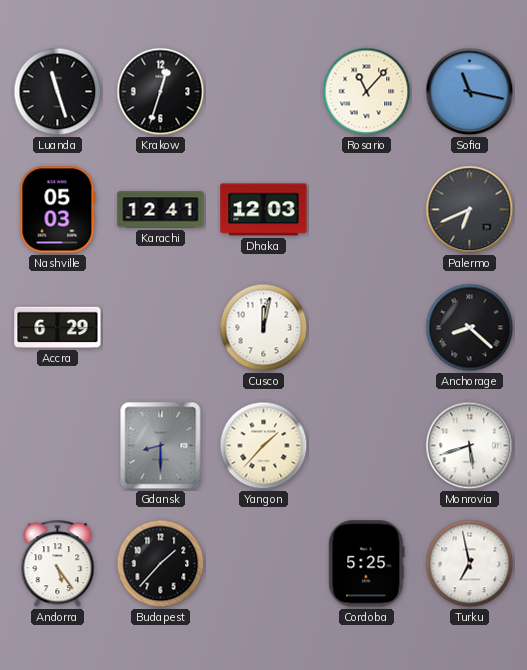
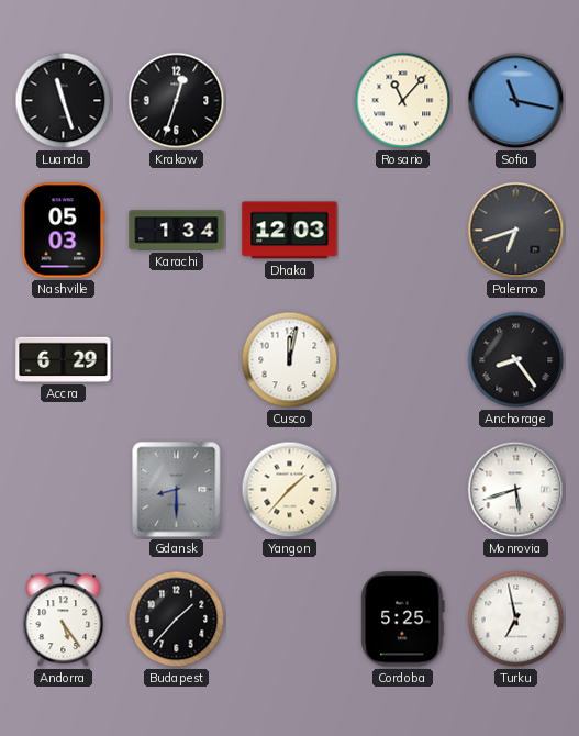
Karachi: 12:41 -> 1:34
Palermo: 6:41 -> 6:42
Anchorage: 8:22 -> 8:24
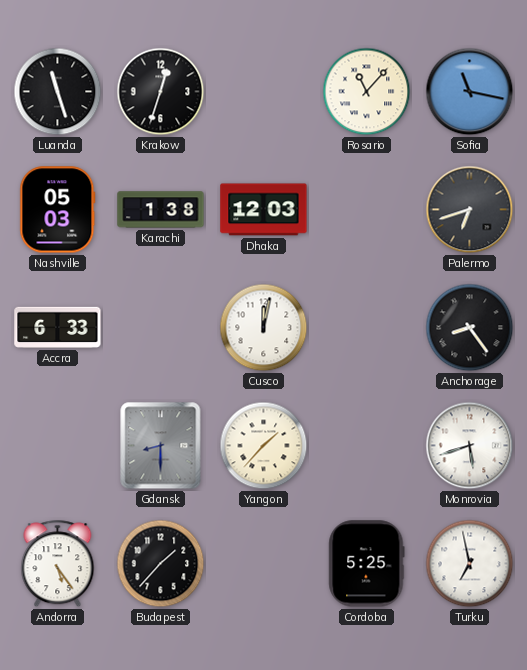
Karachi: 1:34 -> 1:38
Accra: 6:29 -> 6:33
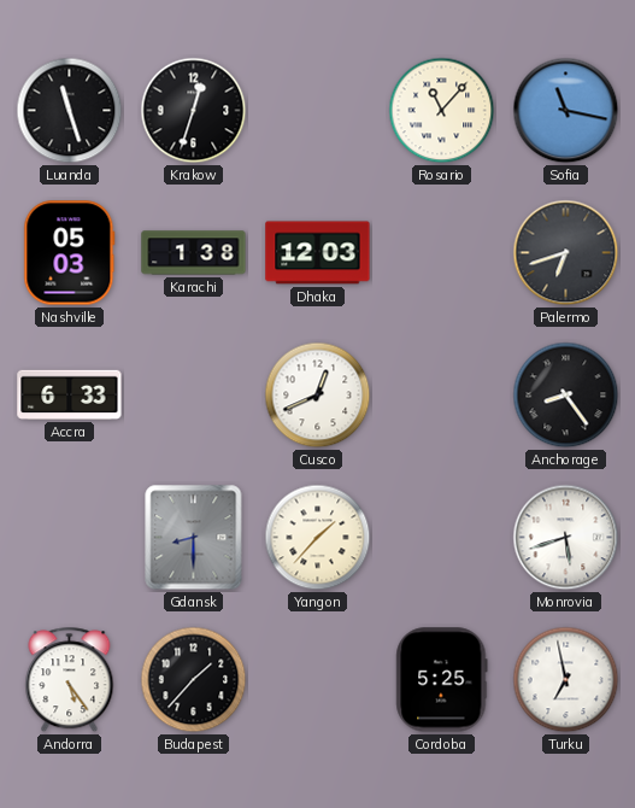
Cusco: 12:02 -> 12:41
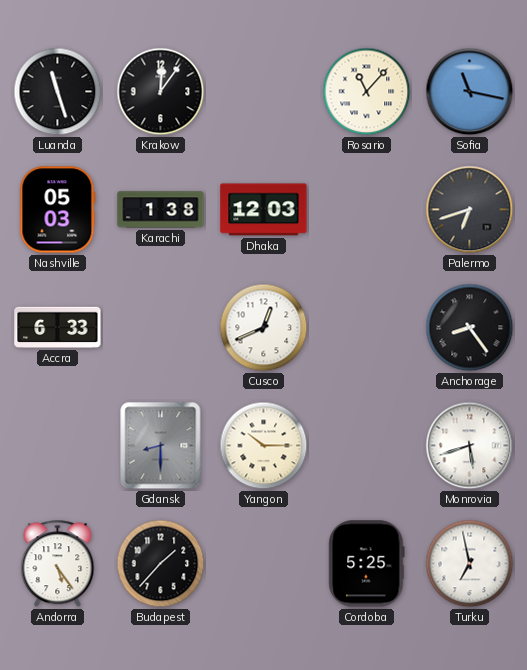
Krakow: 12:33 -> 12:06
Yangon: 1:37 -> 10:15
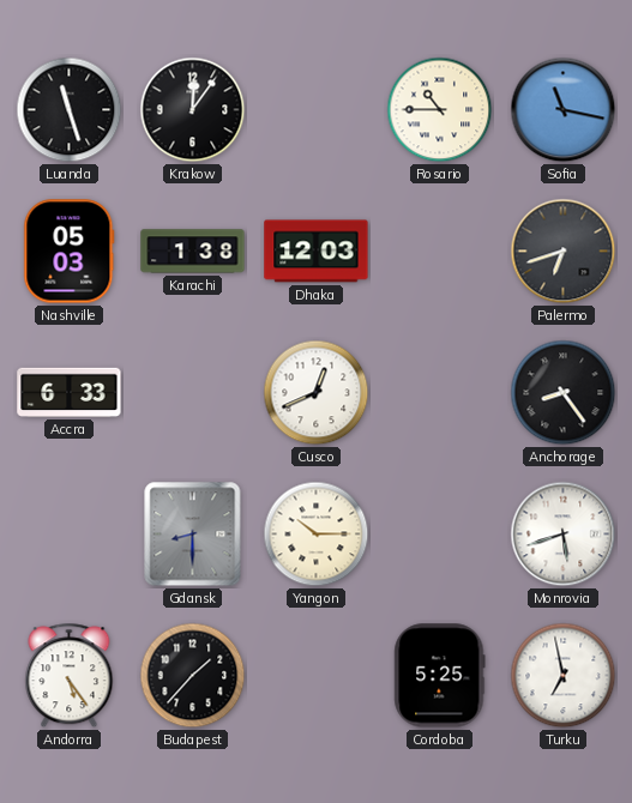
Rosario: 11:07 -> 10:45
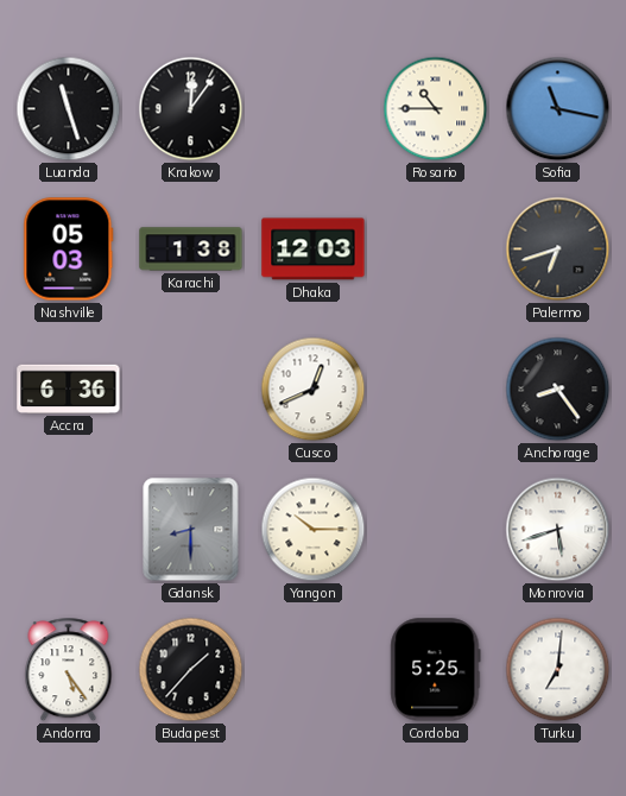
Accra: 6:33 -> 6:36
Turku: 6:58 -> 7:01
